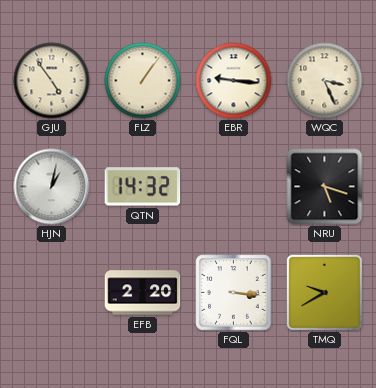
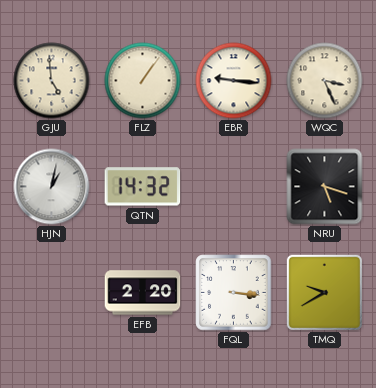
GJU: 4:54 -> 4:59
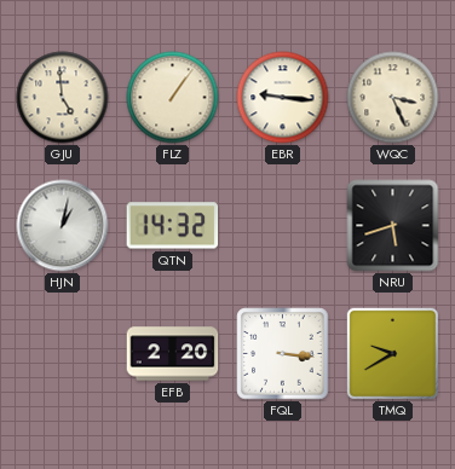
NRU: 5:18 -> 5:42
